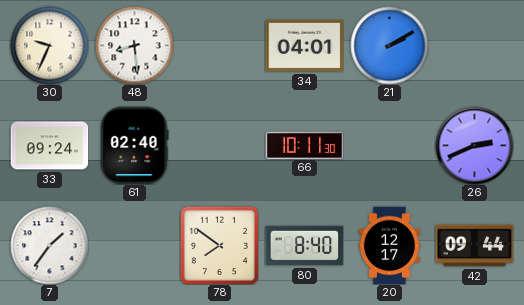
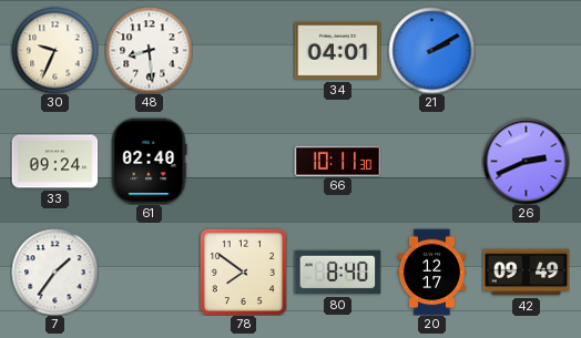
42: 09:44 -> 09:49
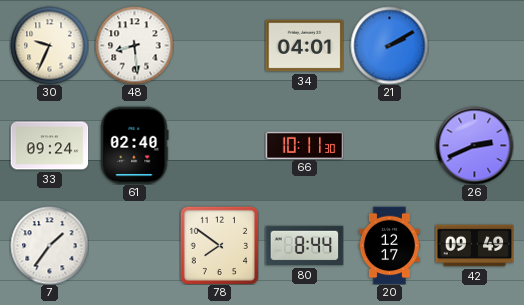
80: 8:40 -> 8:44
